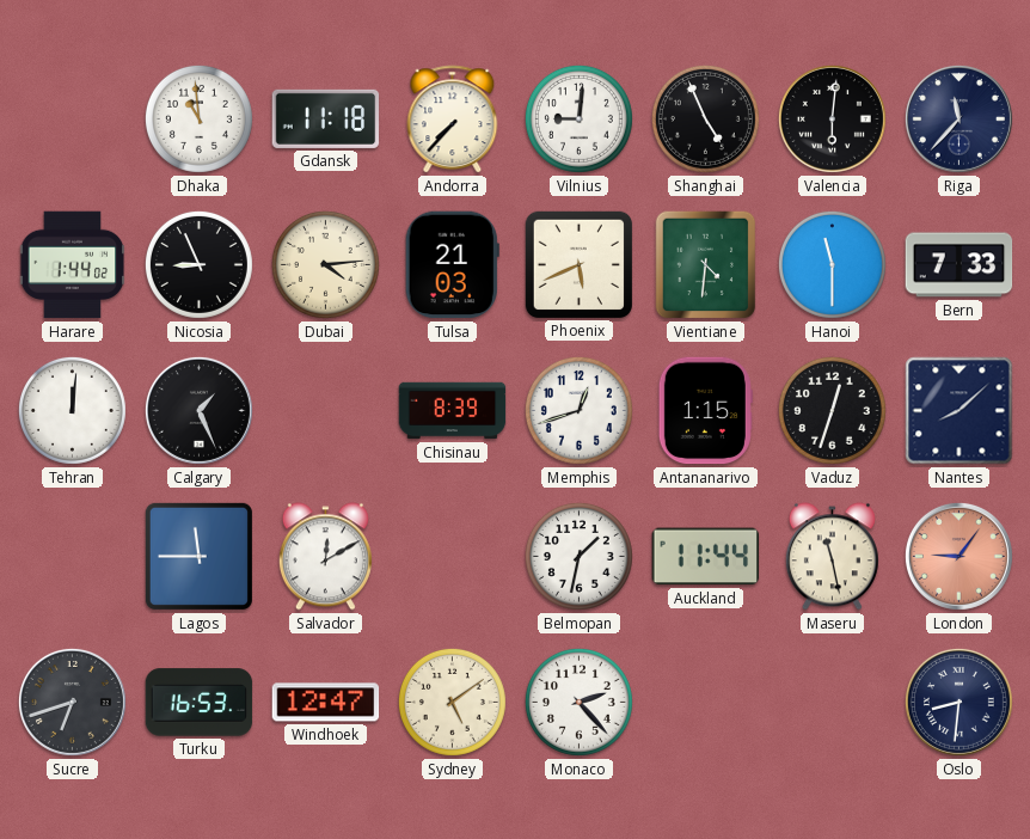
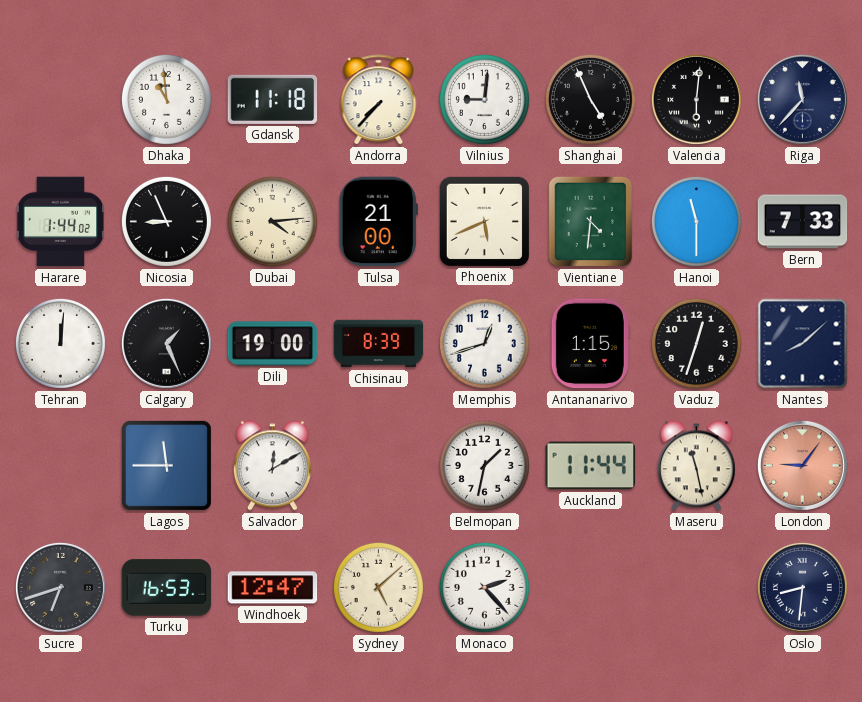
Tulsa: 21:03 -> 21:00
Dili: none -> 19:00
Sydney: 5:09 -> 5:08
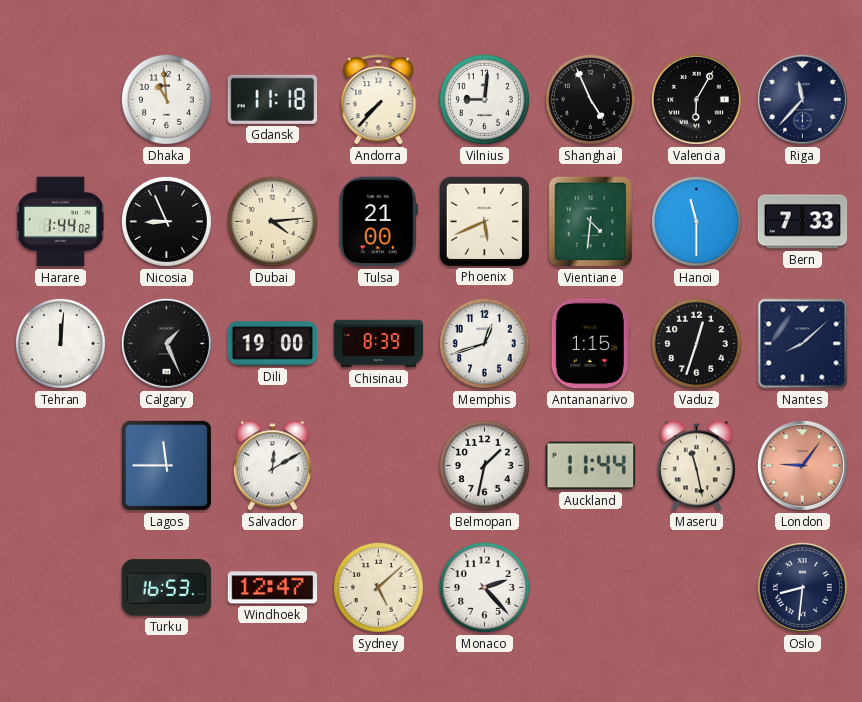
Valencia: 6:01 -> 6:05
Sucre: 6:42 -> none
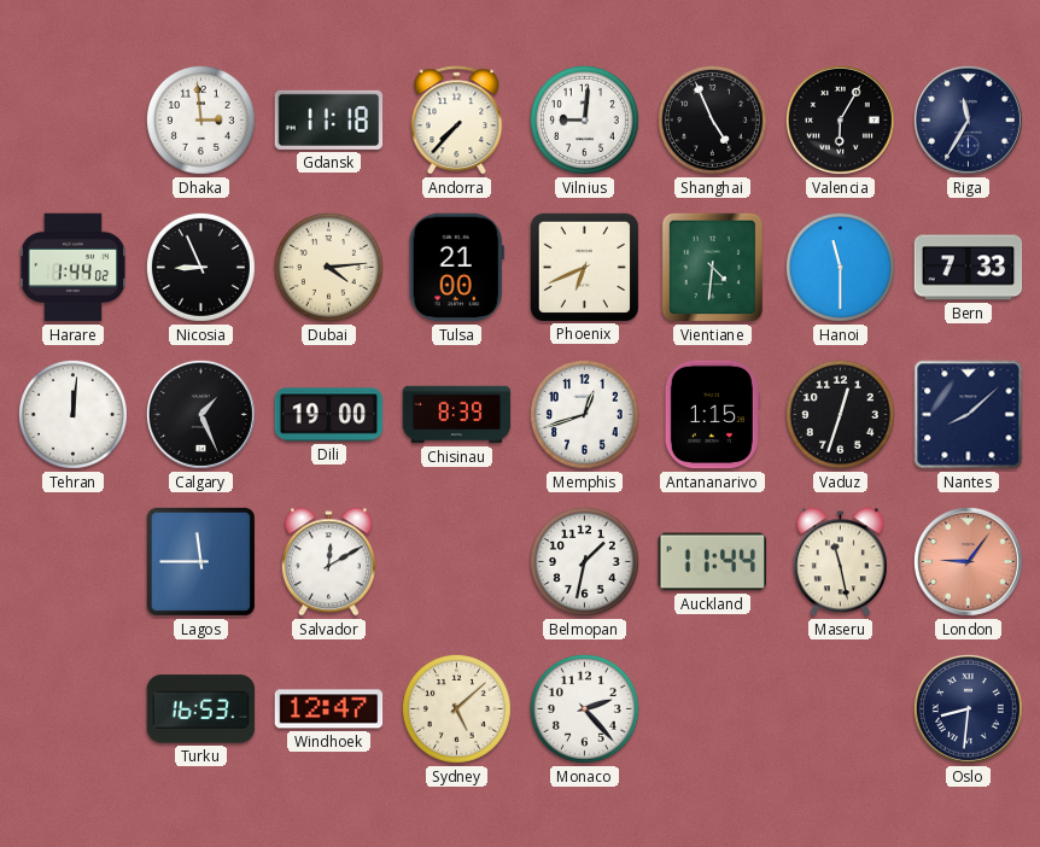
Dhaka: 10:59 -> 2:59
Riga: 11:37 -> 11:35
Phoenix: 5:41 -> 6:41
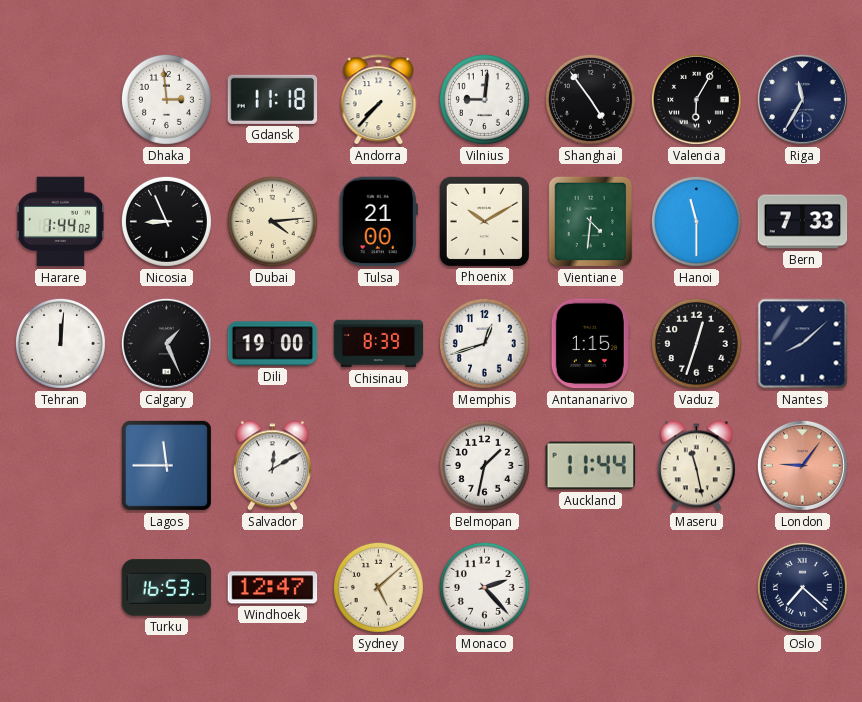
Shanghai: 4:56 -> 4:54
Phoenix: 6:41 -> 10:10
Oslo: 8:31 -> 7:22
